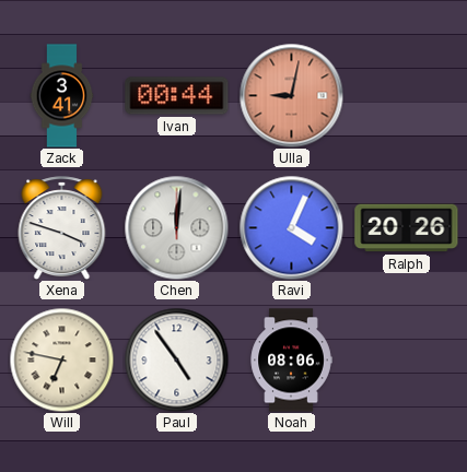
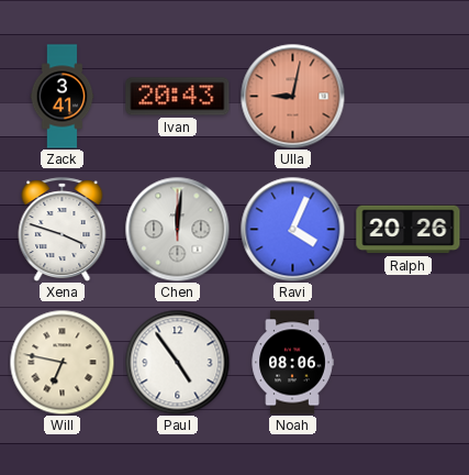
Ivan: 00:44 -> 20:43
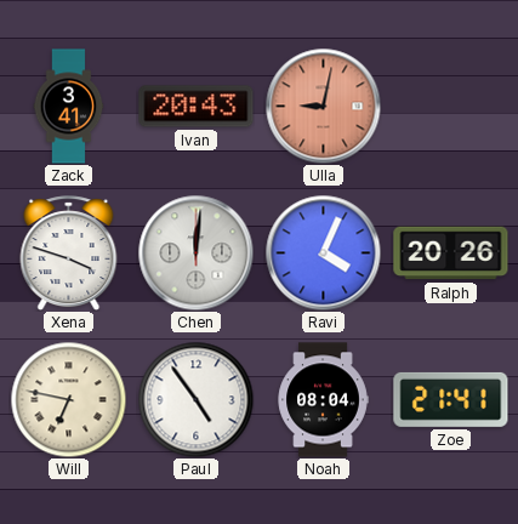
Noah: 08:06 -> 08:04
Zoe: none -> 21:41
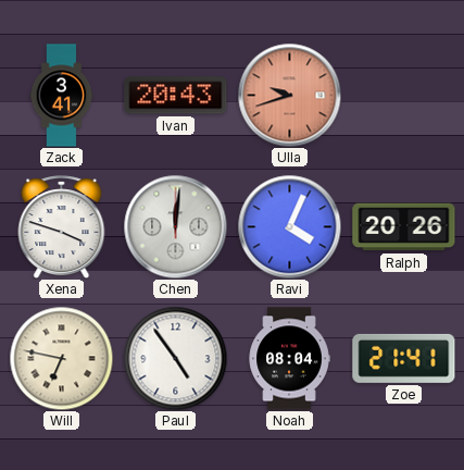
Ulla: 9:02 -> 9:42
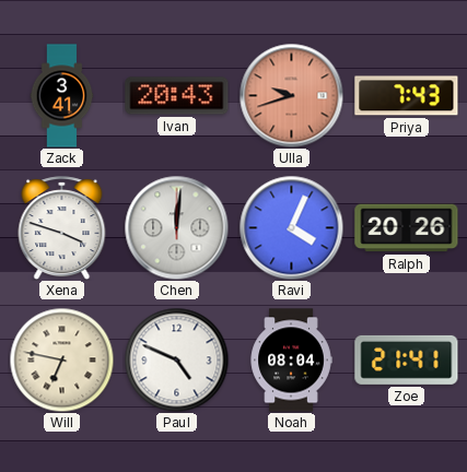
Priya: none -> 7:43
Paul: 4:54 -> 4:49
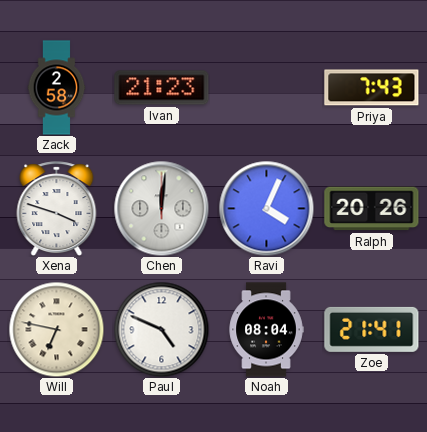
Zack: 3:41 -> 2:58
Ivan: 20:43 -> 21:23
Ulla: 9:42 -> none
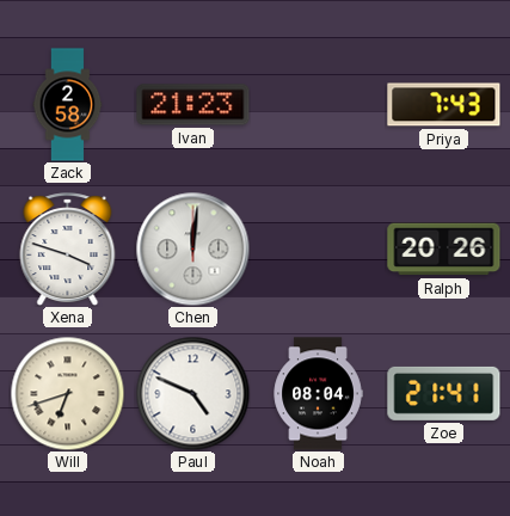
Ravi: 4:04 -> none
Will: 6:47 -> 6:42
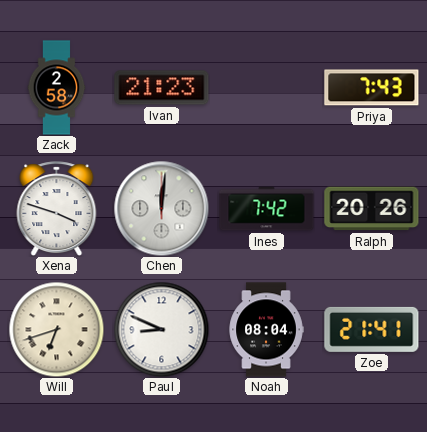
Ines: none -> 7:42
Paul: 4:49 -> 8:49
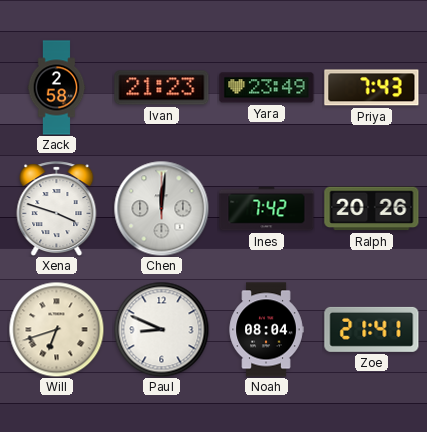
Yara: none -> 23:49
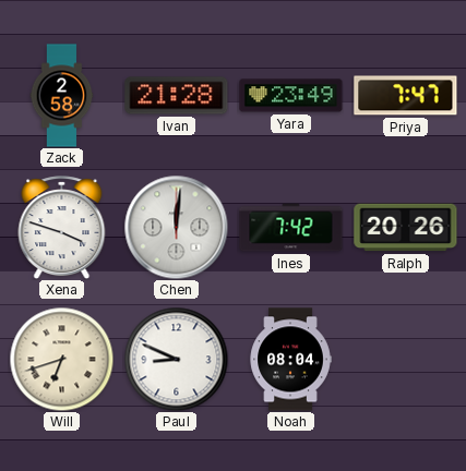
Ivan: 21:23 -> 21:28
Priya: 7:43 -> 7:47
Zoe: 21:41 -> none
